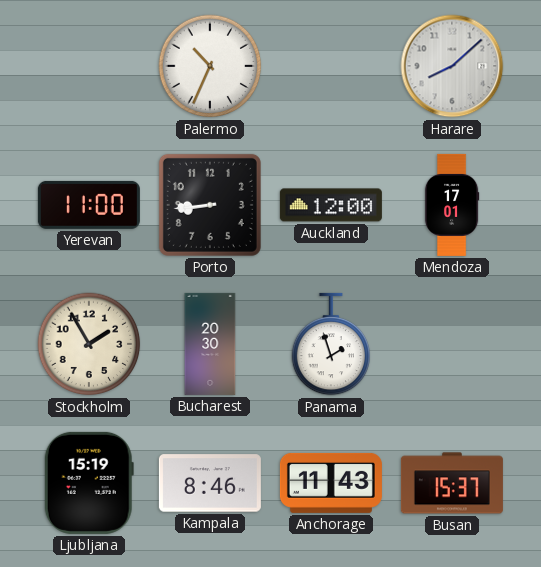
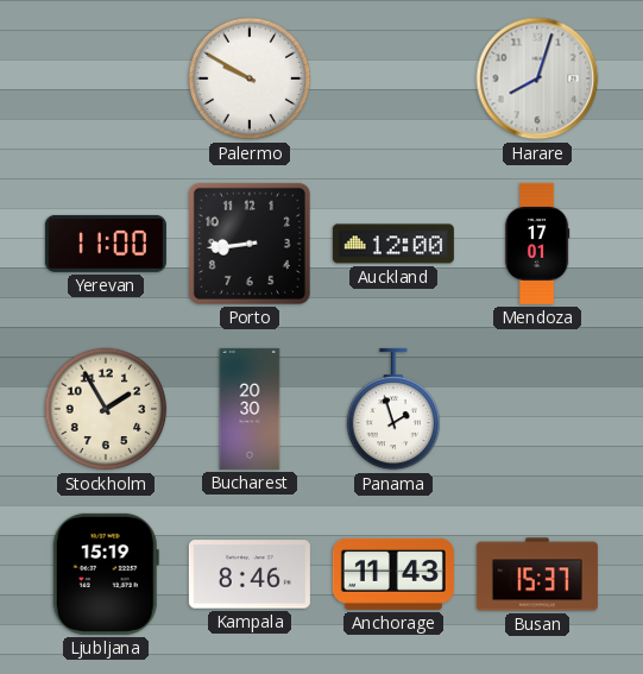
Palermo: 10:34 -> 9:50
Harare: 8:08 -> 8:03
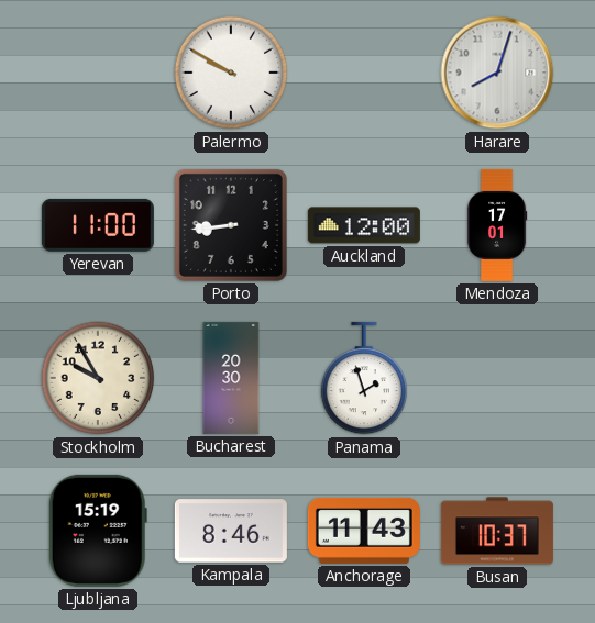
Stockholm: 1:55 -> 9:55
Busan: 15:37 -> 10:37
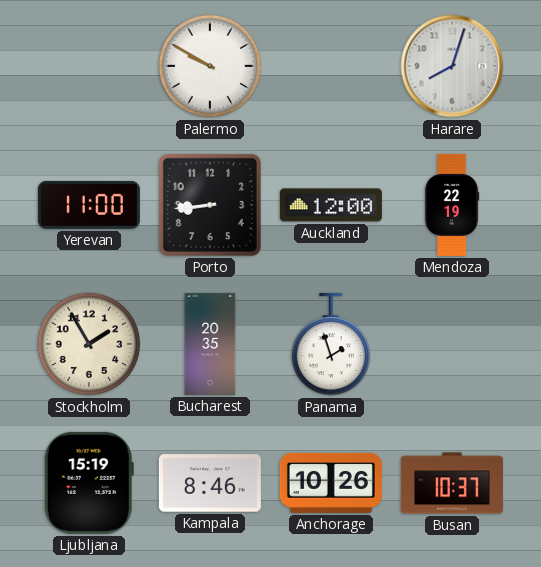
Mendoza: 17:01 -> 22:19
Stockholm: 9:55 -> 1:55
Bucharest: 20:30 -> 20:35
Anchorage: 11:43 -> 10:26
